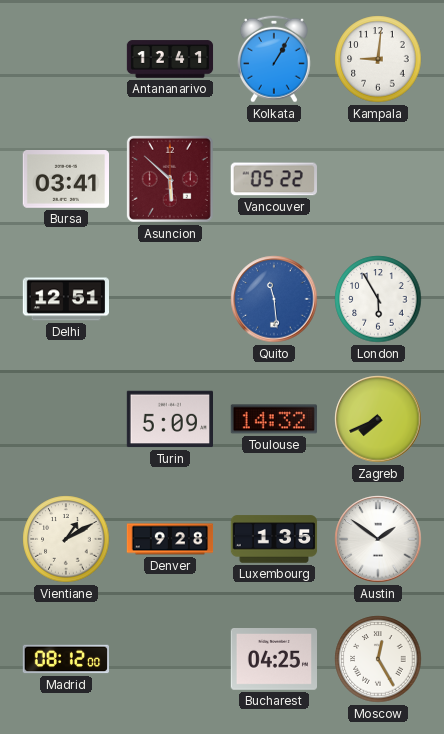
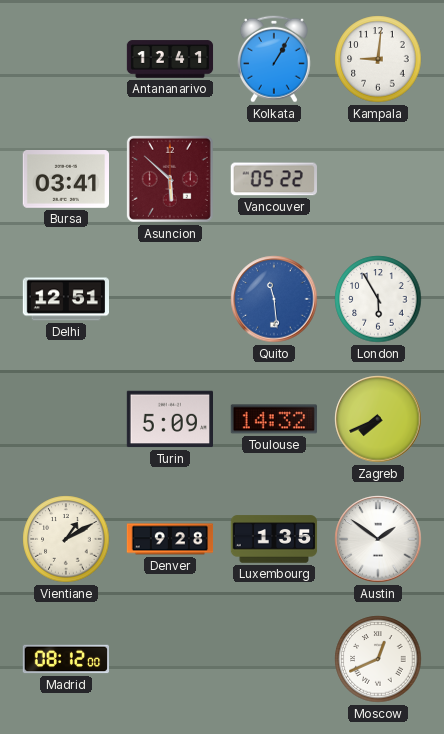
Bucharest: 04:25 -> none
Moscow: 12:25 -> 12:41
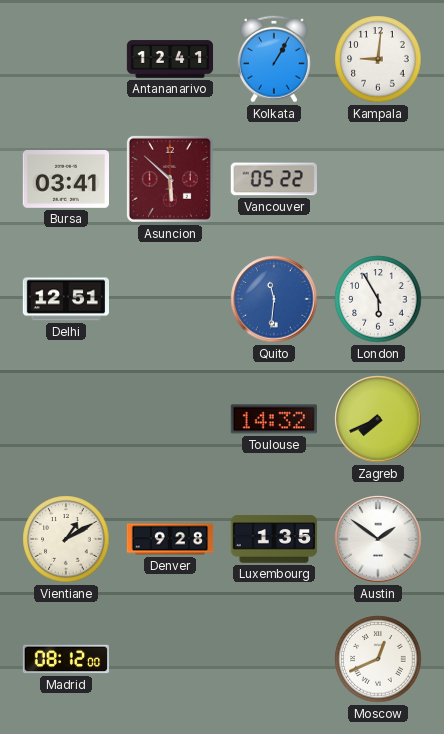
Quito: 11:29 -> 11:31
Turin: 5:09 -> none
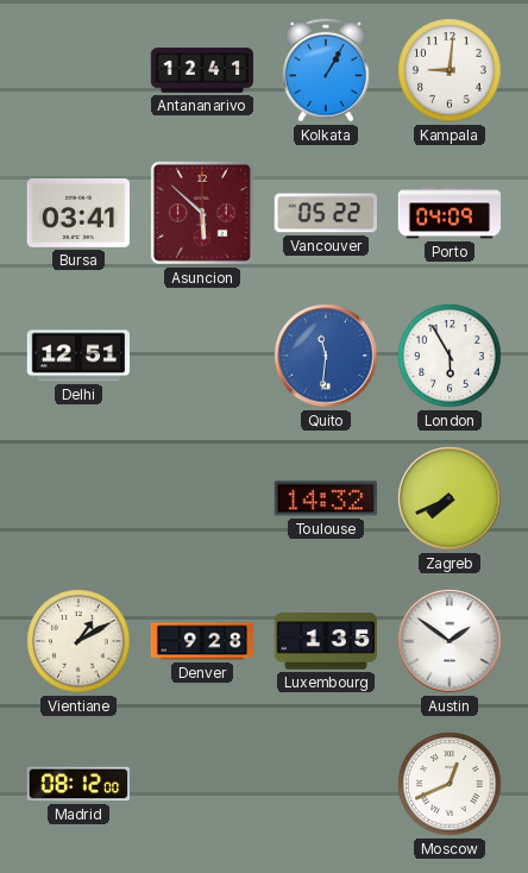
Porto: none -> 04:09
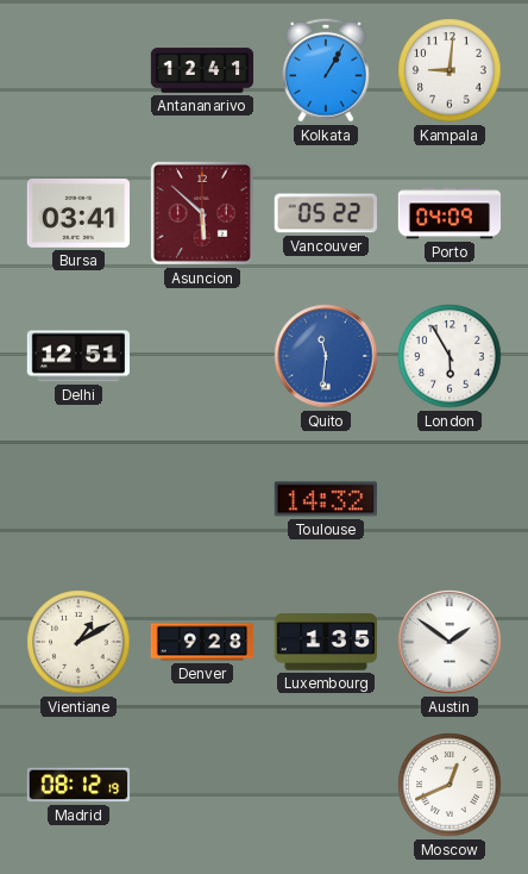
Zagreb: 7:41 -> none
Madrid: 08:12:00 -> 08:12:19
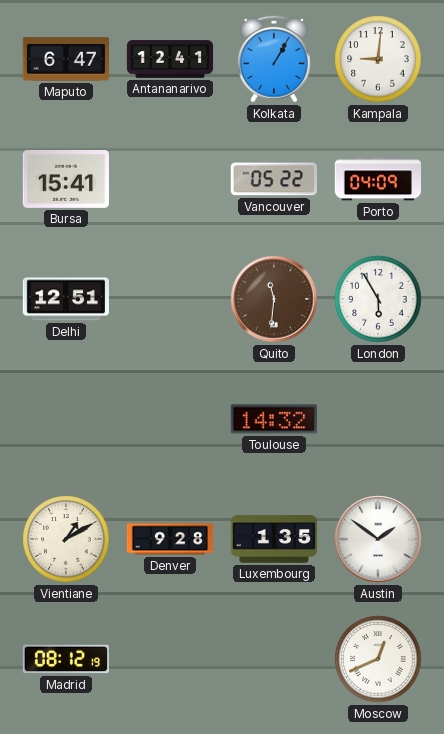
Maputo: none -> 6:47
Bursa: 03:41 -> 15:41
Asuncion: 5:52 -> none
Quito dial: blue -> brown
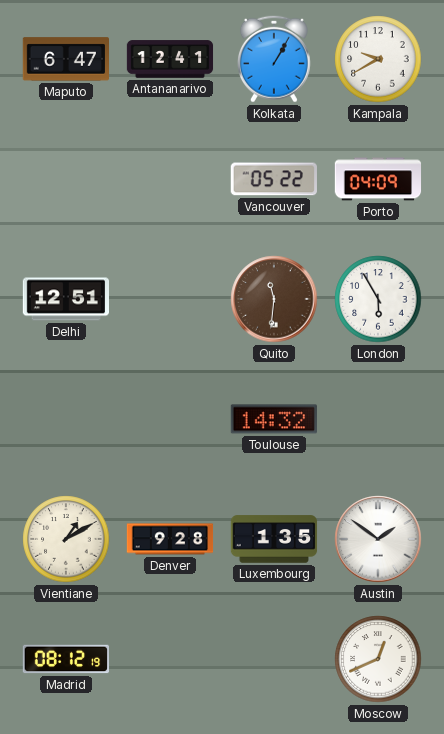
Kampala: 9:01 -> 9:40
Bursa: 15:41 -> none
